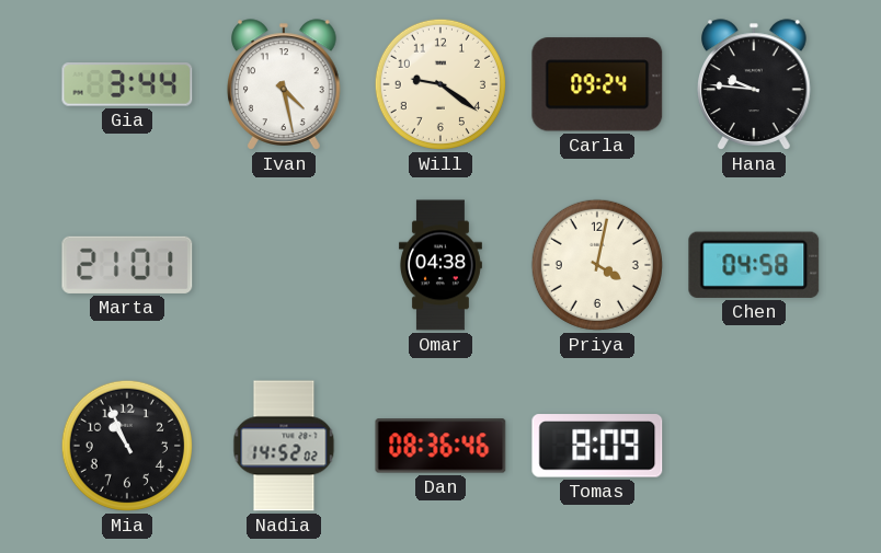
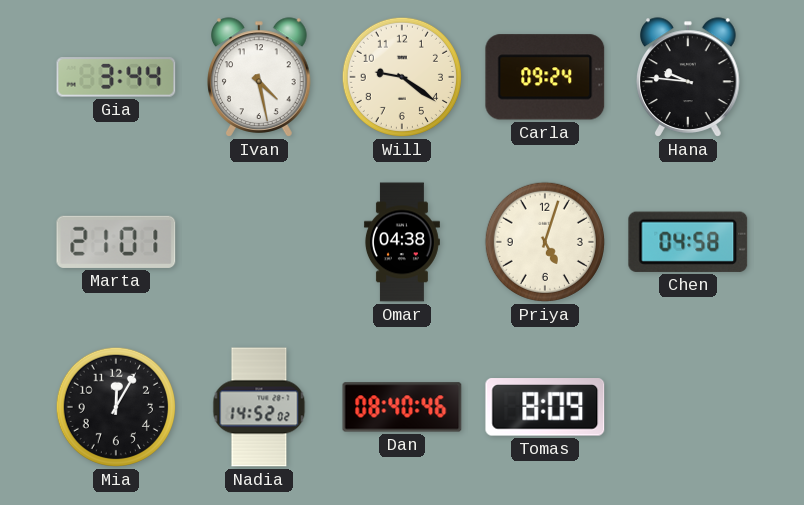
Priya: 4:02 -> 5:03
Mia: 10:56 -> 12:05
Dan: 08:36 -> 08:40
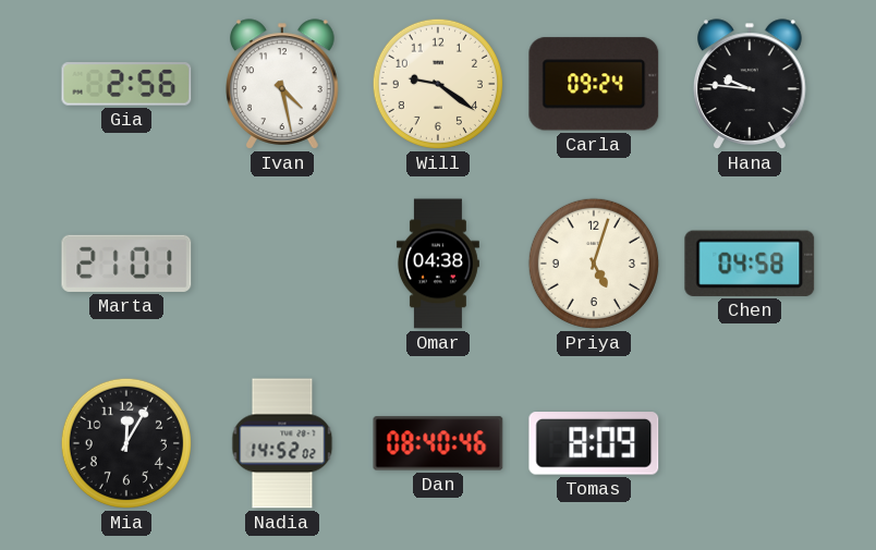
Gia: 3:44 -> 2:56
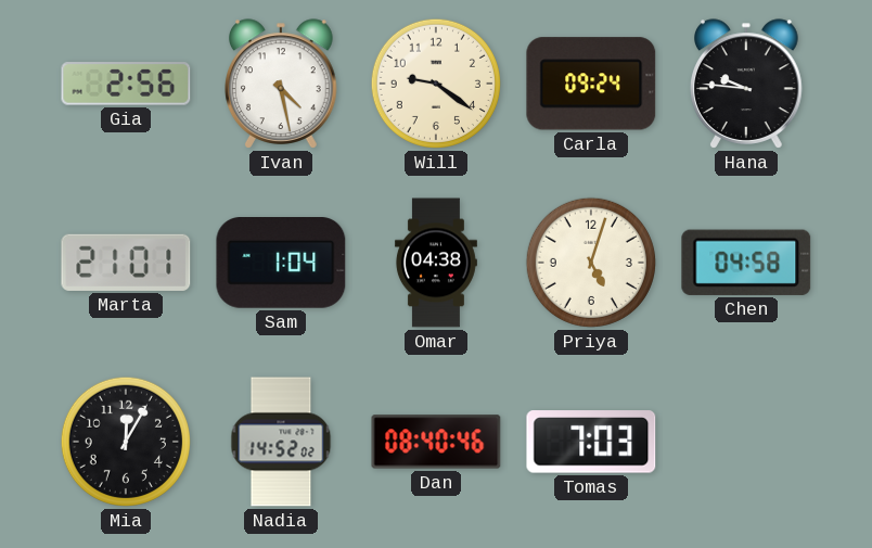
Sam: none -> 1:04
Tomas: 8:09 -> 7:03
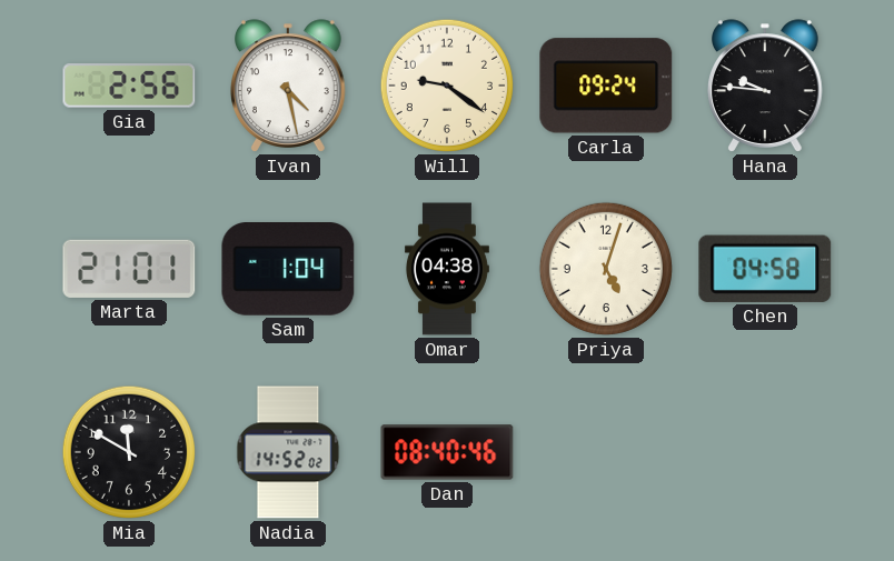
Mia: 12:05 -> 11:50
Tomas: 7:03 -> none
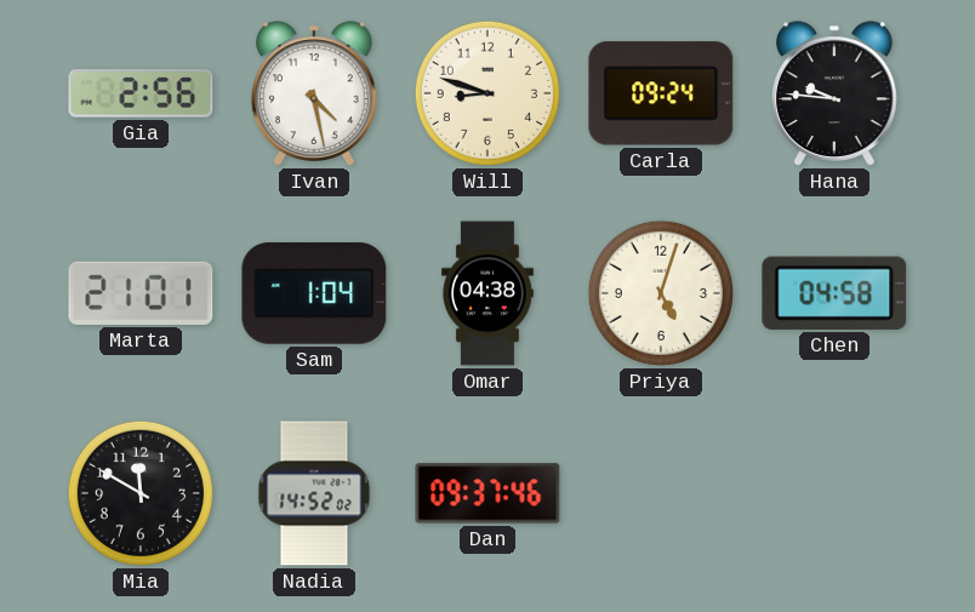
Will: 9:21 -> 8:48
Dan: 08:40 -> 09:37
